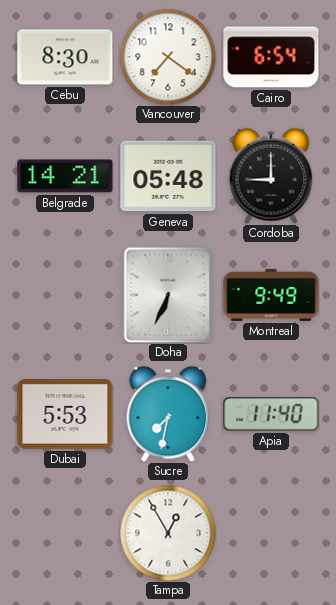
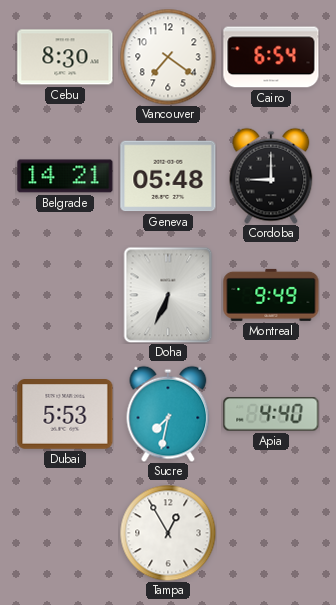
Apia: 11:40 -> 4:40
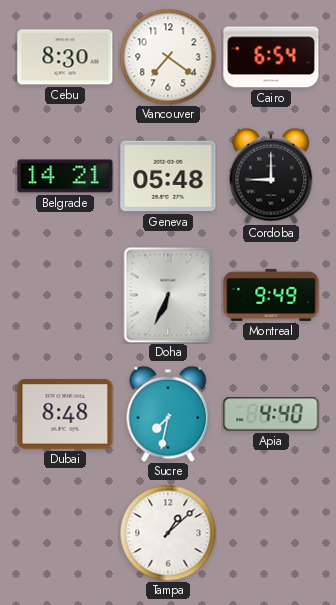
Dubai: 5:53 -> 8:48
Tampa: 12:55 -> 1:08
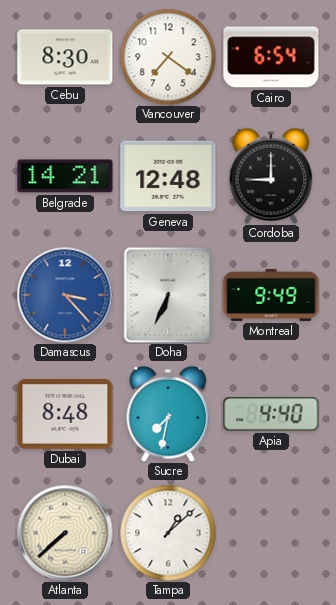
Geneva: 05:48 -> 12:48
Damascus: none -> 3:23
Atlanta: none -> 7:38
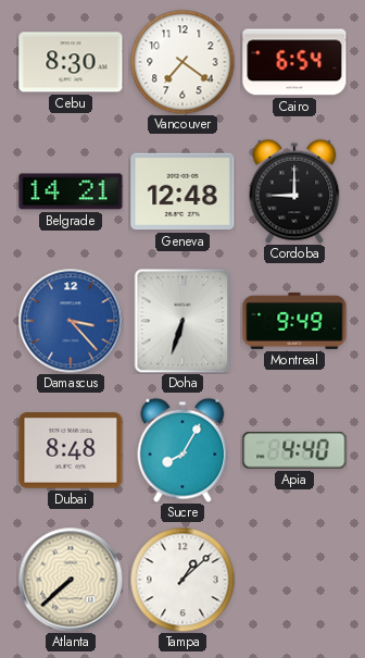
Doha: 6:34 -> 6:33
Sucre: 7:32 -> 8:05
